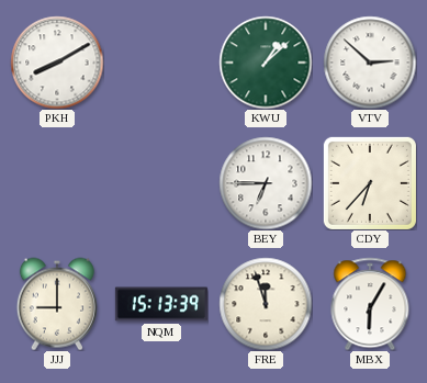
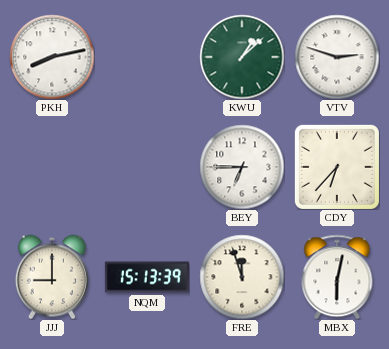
PKH: 8:10 -> 8:13
VTV: 2:52 -> 2:48
MBX: 6:05 -> 6:02
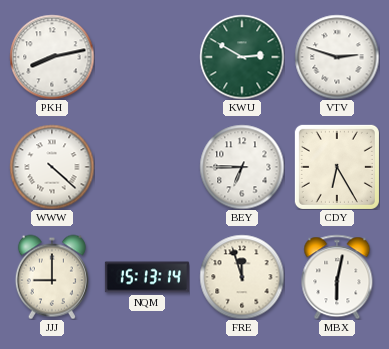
KWU: 1:08 -> 2:50
WWW: none -> 4:22
CDY: 6:37 -> 6:25
NQM: 15:13:39 -> 15:13:14
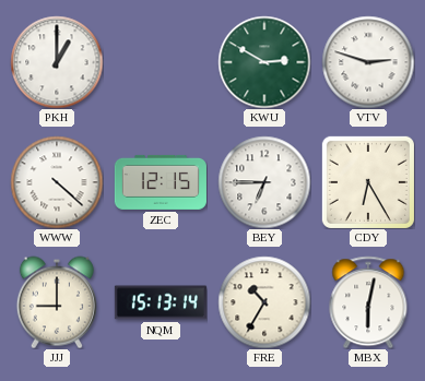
PKH: 8:13 -> 1:00
ZEC: none -> 12:15
FRE: 11:57 -> 10:35
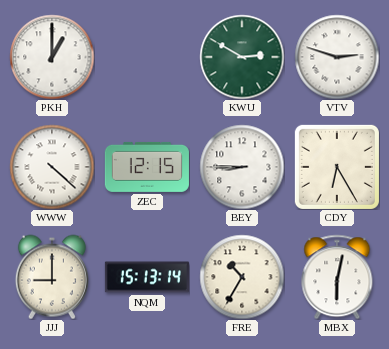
BEY: 6:45 -> 8:45
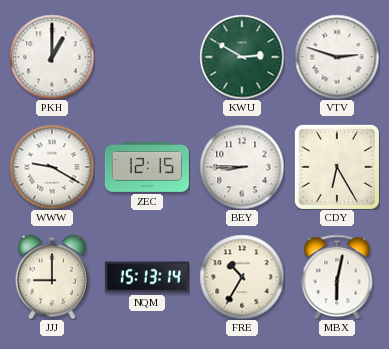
WWW: 4:22 -> 9:20
